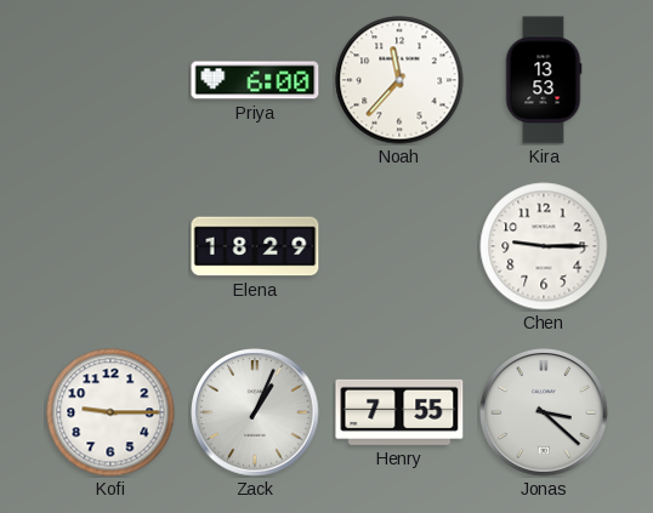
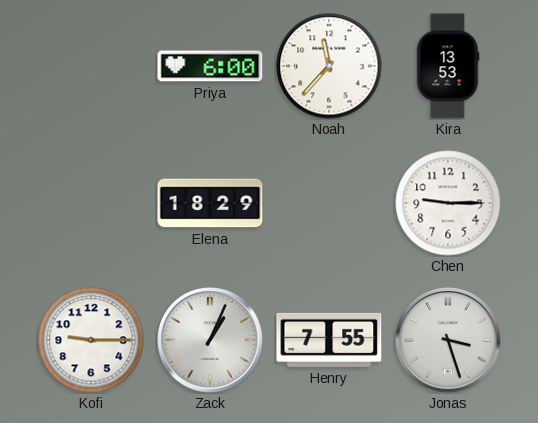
Jonas: 3:22 -> 3:27
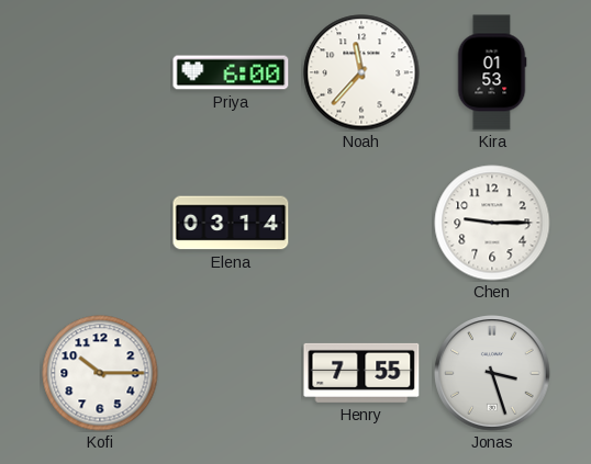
Kira: 13:53 -> 01:53
Elena: 18:29 -> 03:14
Kofi: 9:15 -> 10:15
Zack: 1:04 -> none
